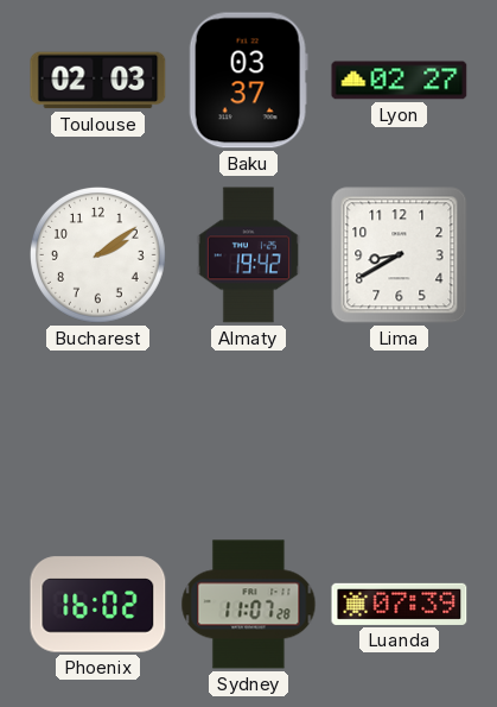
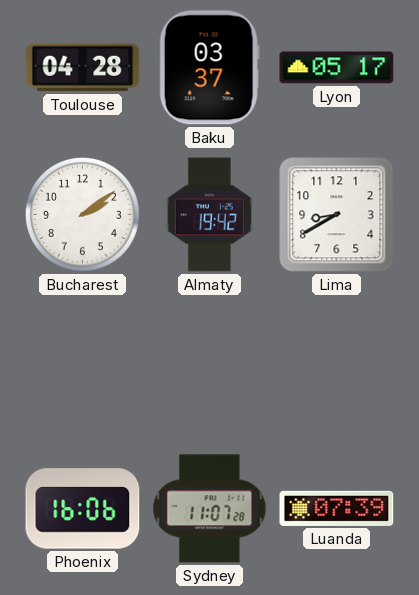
Toulouse: 02:03 -> 04:28
Lyon: 02:27 -> 05:17
Phoenix: 16:02 -> 16:06
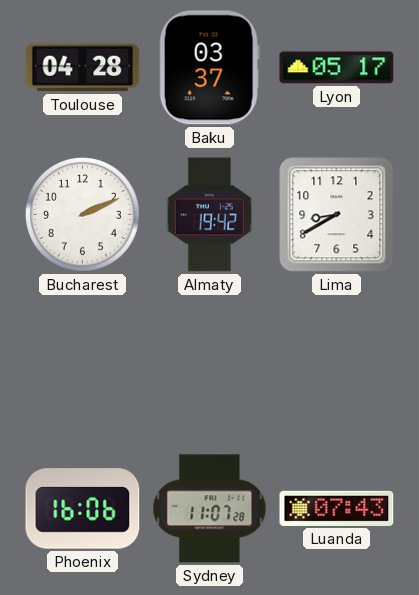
Bucharest: 2:09 -> 2:11
Luanda: 07:39 -> 07:43
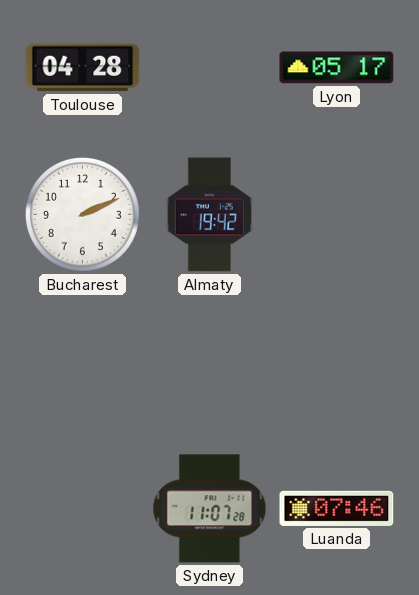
Baku: 03:37 -> none
Lima: 8:40 -> none
Phoenix: 16:06 -> none
Luanda: 07:43 -> 07:46
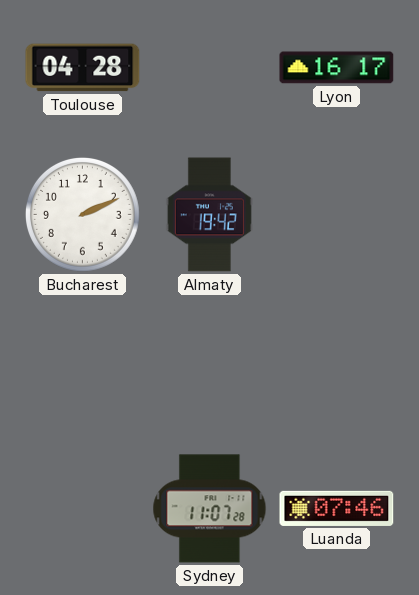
Lyon: 05:17 -> 16:17
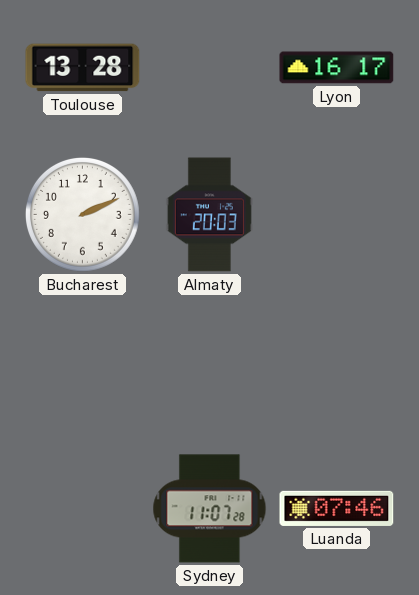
Toulouse: 04:28 -> 13:28
Almaty: 19:42 -> 20:03
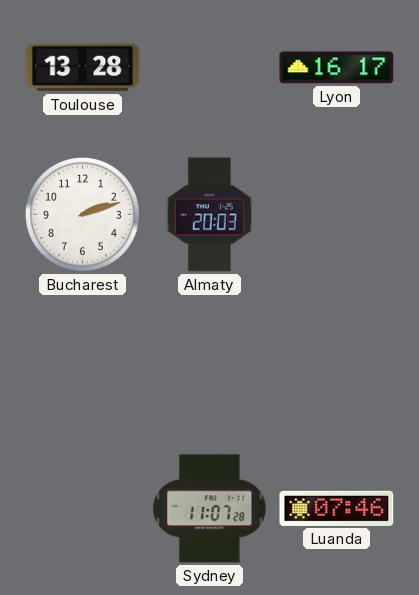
Bucharest: 2:11 -> 2:12
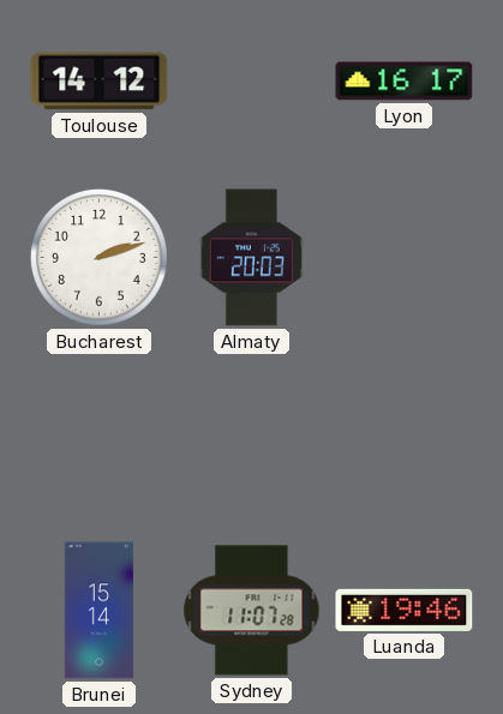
Toulouse: 13:28 -> 14:12
Brunei: none -> 15:14
Luanda: 07:46 -> 19:46
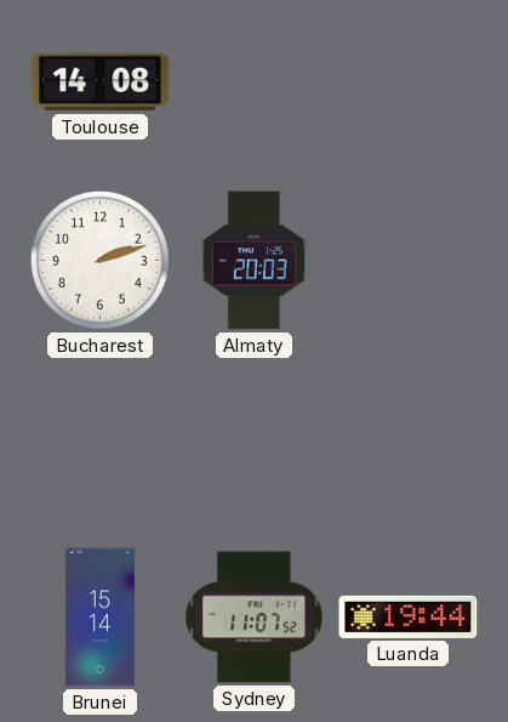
Toulouse: 14:12 -> 14:08
Lyon: 16:17 -> none
Sydney: 11:07:28 -> 11:07:52
Luanda: 19:46 -> 19:44
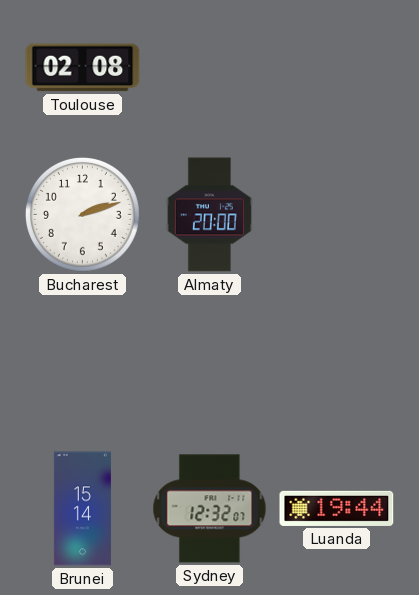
Toulouse: 14:08 -> 02:08
Almaty: 20:03 -> 20:00
Sydney: 11:07 -> 12:32
